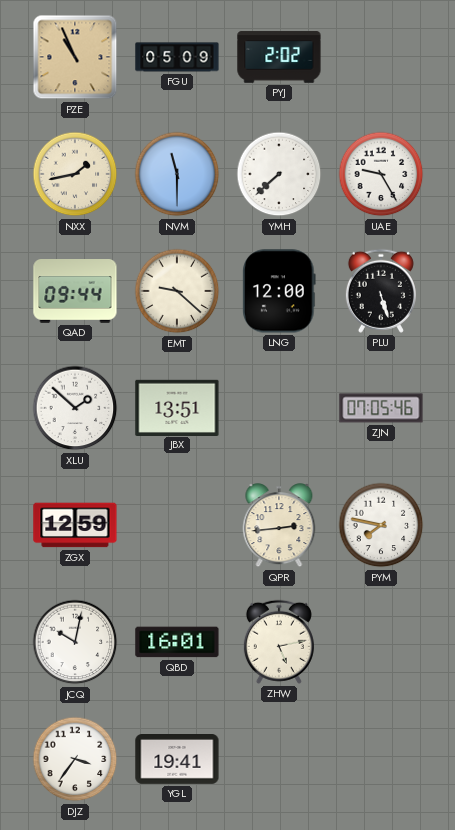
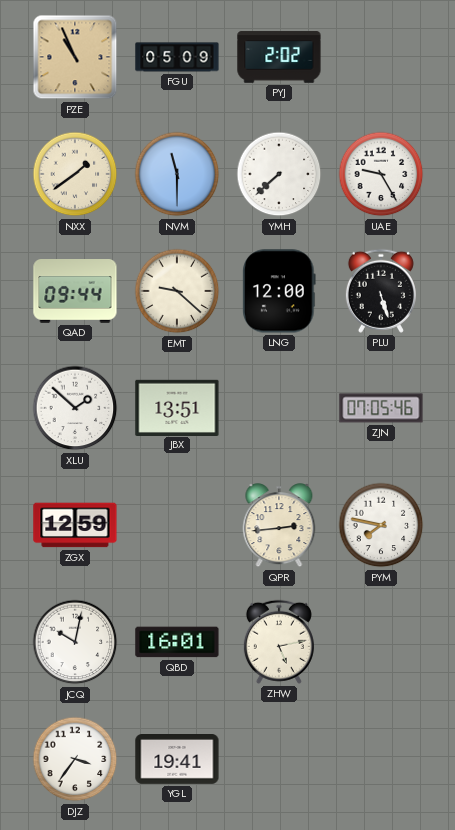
NXX: 1:43 -> 1:39
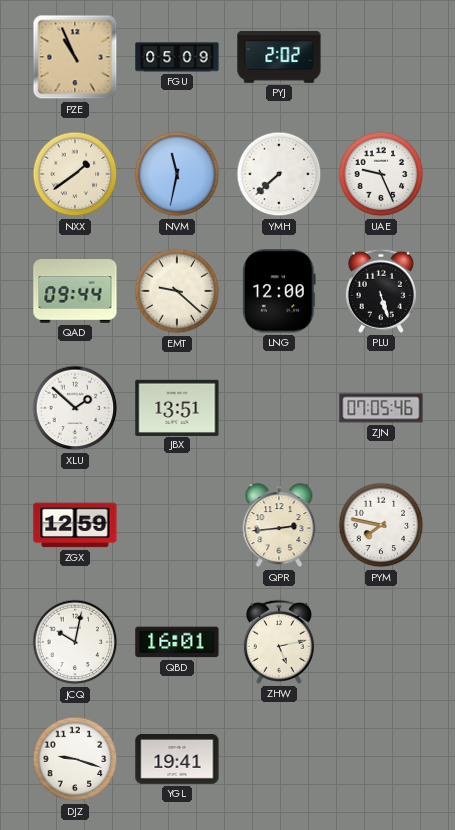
NVM: 11:30 -> 11:32
UAE: 9:25 -> 9:26
DJZ: 3:36 -> 9:18
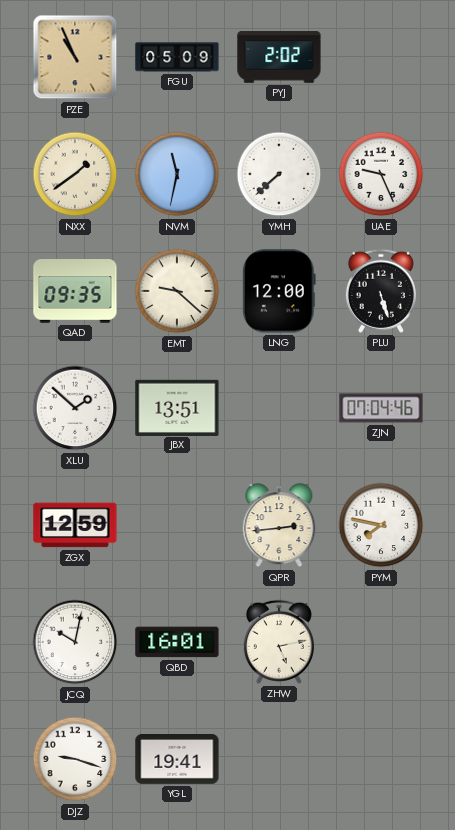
QAD: 09:44 -> 09:35
ZJN: 07:05 -> 07:04
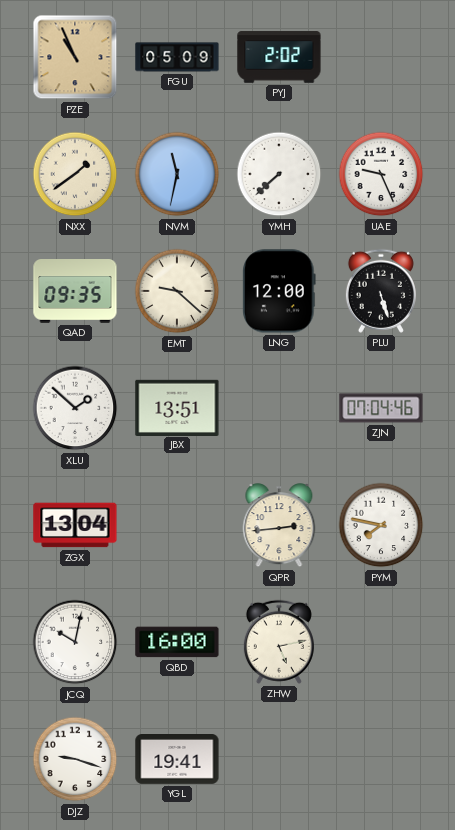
ZGX: 12:59 -> 13:04
QBD: 16:01 -> 16:00
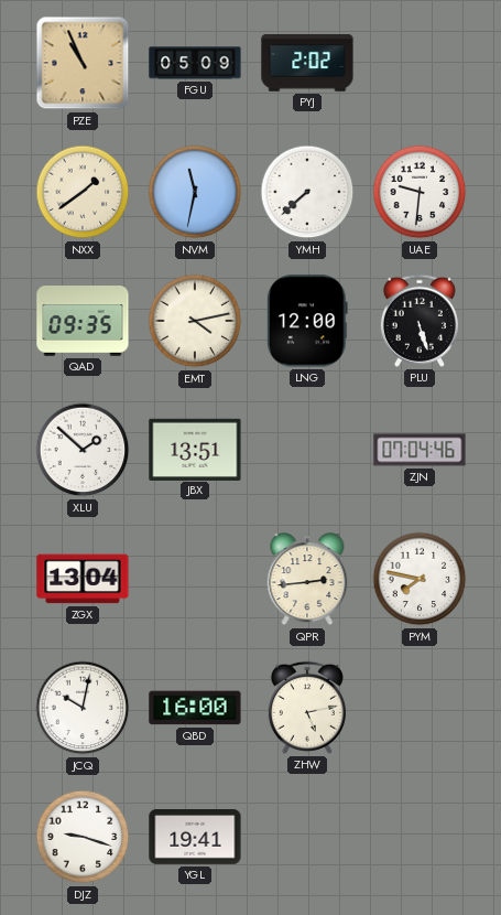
UAE: 9:26 -> 9:31
EMT: 9:22 -> 4:13
